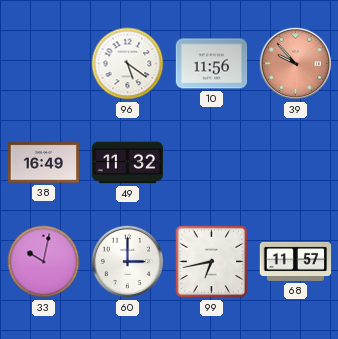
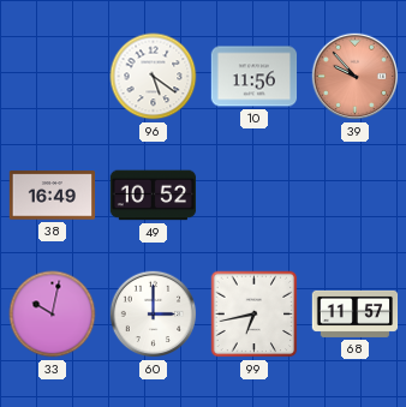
49: 11:32 -> 10:52
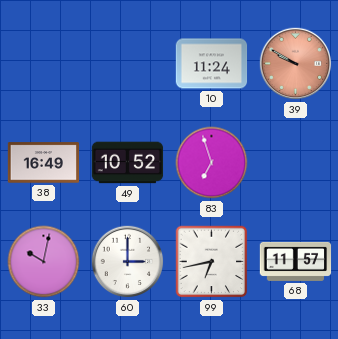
96: 5:21 -> none
10: 11:56 -> 11:24
39: 9:53 -> 9:50
83: none -> 6:57
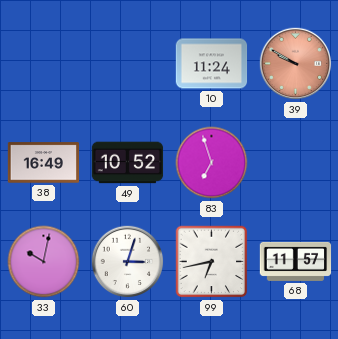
60: 3:00 -> 3:03
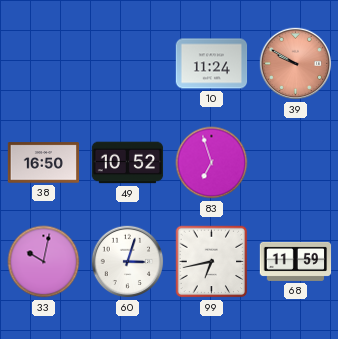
38: 16:49 -> 16:50
68: 11:57 -> 11:59
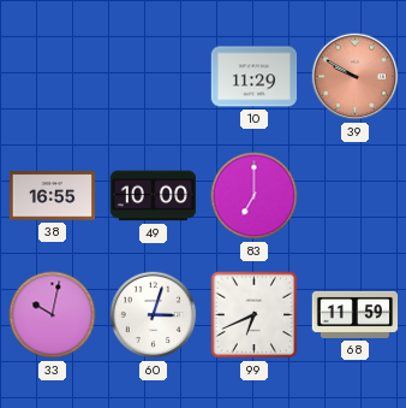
10: 11:24 -> 11:29
38: 16:50 -> 16:55
49: 10:52 -> 10:00
83: 6:57 -> 7:00
99: 6:43 -> 6:41
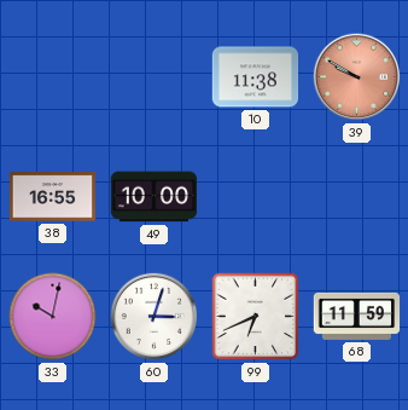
10: 11:29 -> 11:38
83: 7:00 -> none
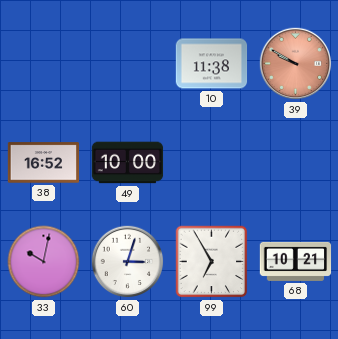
38: 16:55 -> 16:52
99: 6:41 -> 6:55
68: 11:59 -> 10:21
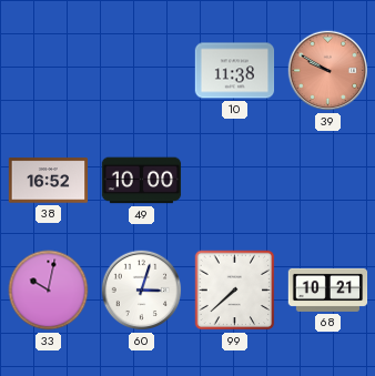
99: 6:55 -> 7:38
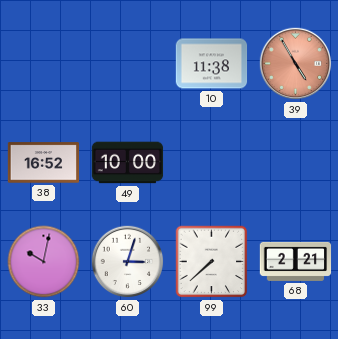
39: 9:50 -> 4:55
68: 10:21 -> 2:21
